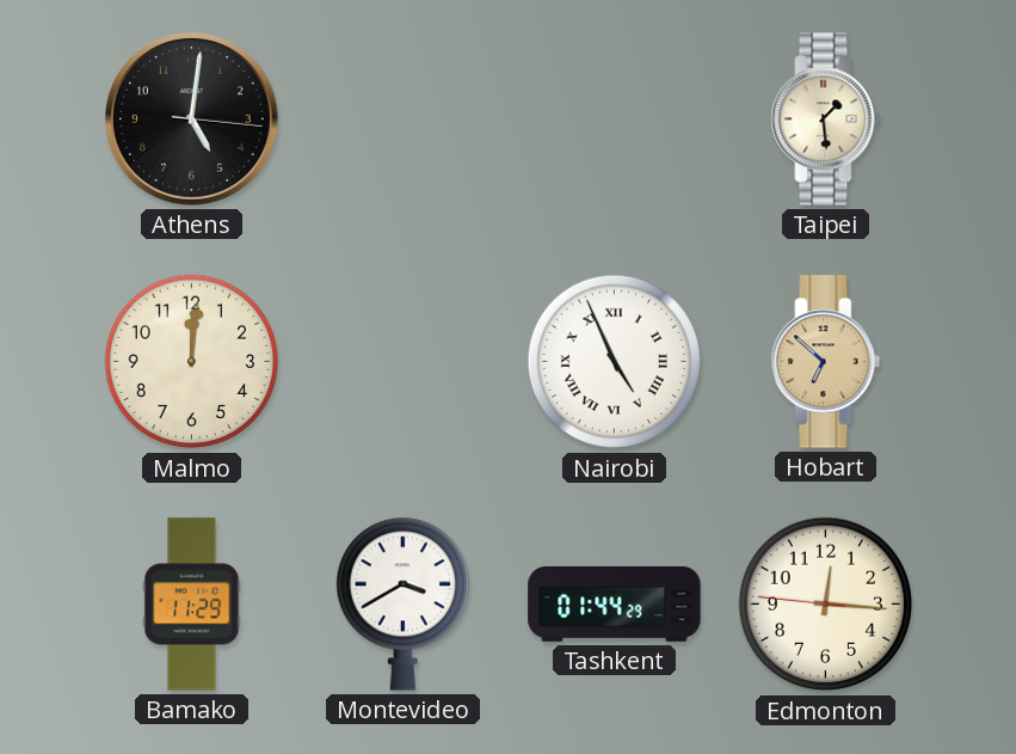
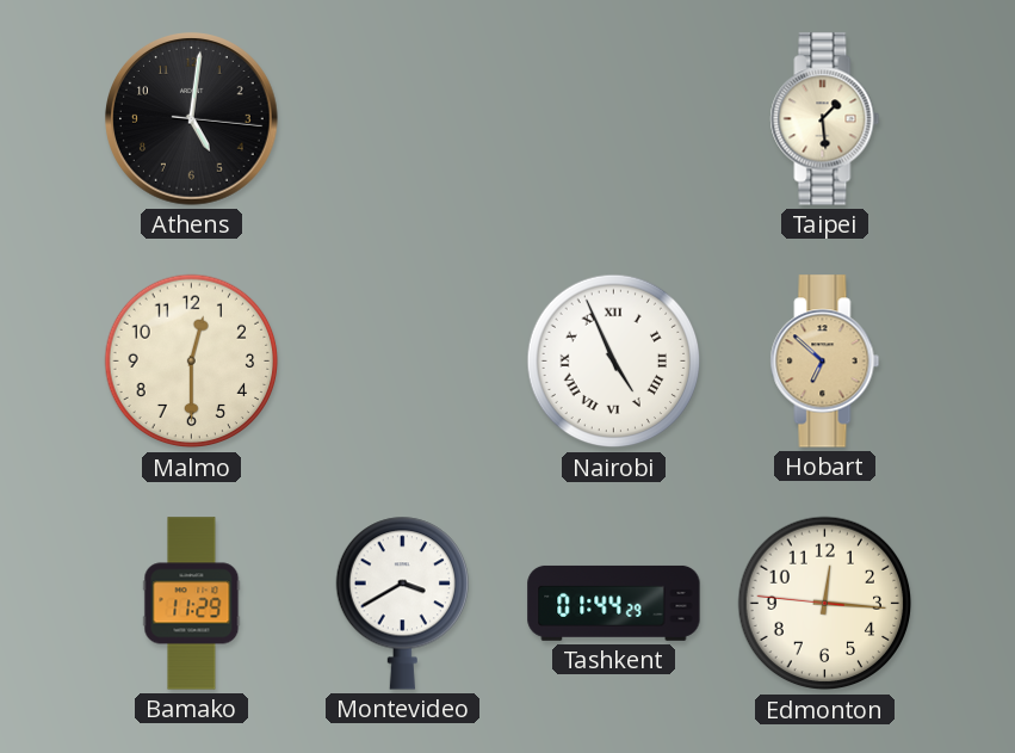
Malmo: 12:01 -> 12:30
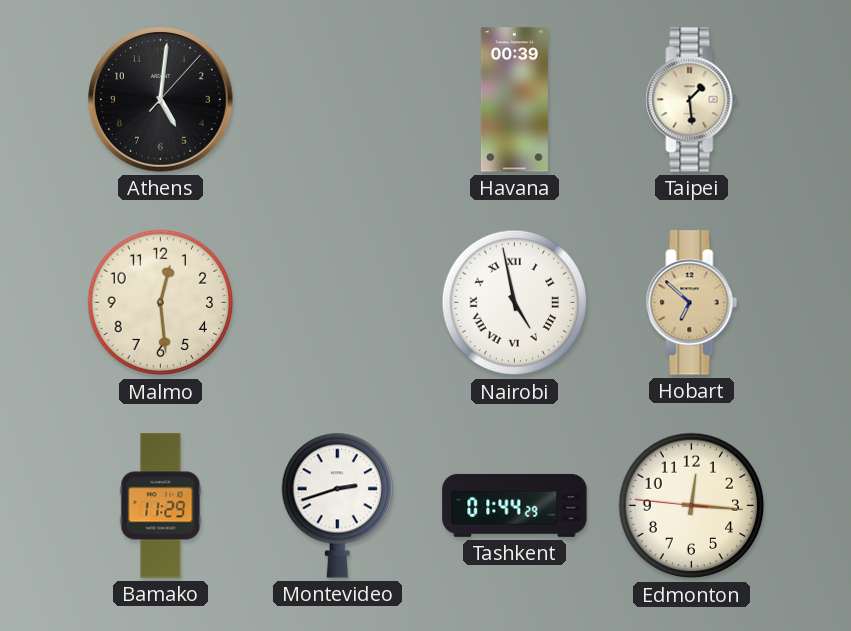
Athens: 5:01:16 -> 5:01:07
Havana: none -> 00:39
Malmo: 12:30 -> 12:29
Nairobi: 4:56 -> 4:58
Montevideo: 3:40 -> 2:42
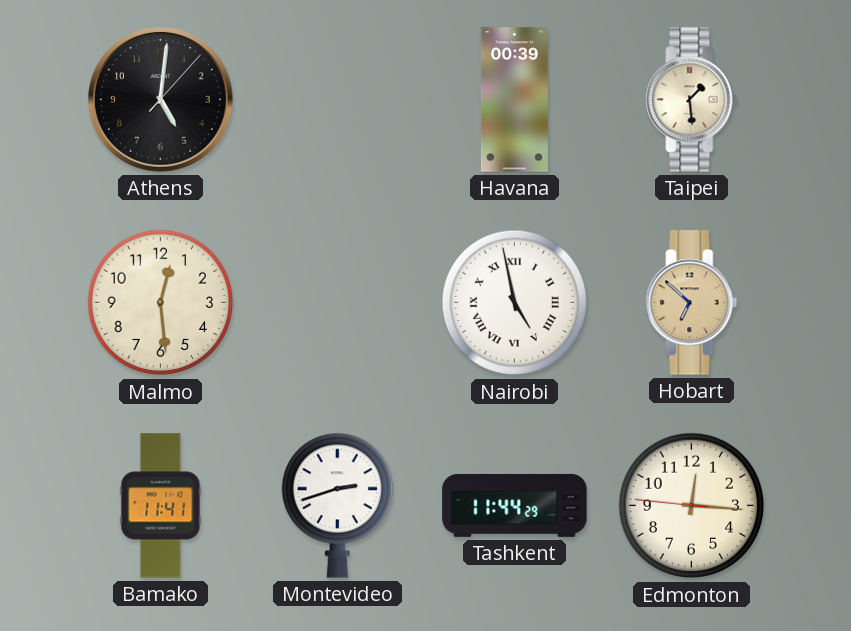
Bamako: 11:29 -> 11:41
Tashkent: 01:44 -> 11:44
